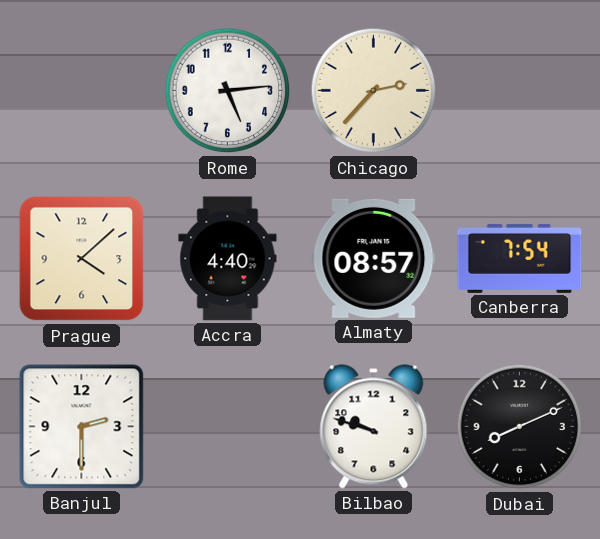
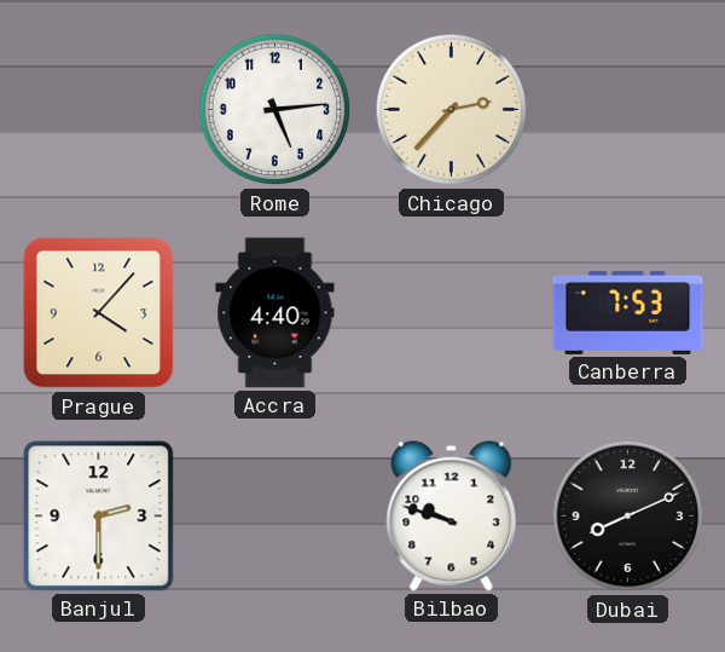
Prague: 4:08 -> 4:07
Almaty: 08:57 -> none
Canberra: 7:54 -> 7:53
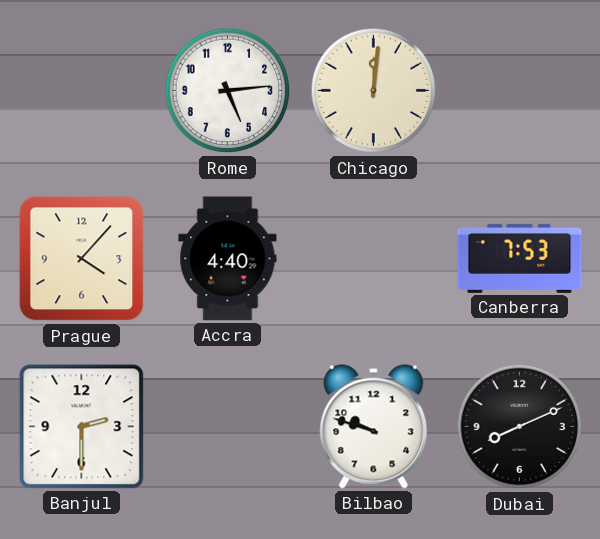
Chicago: 2:37 -> 12:01
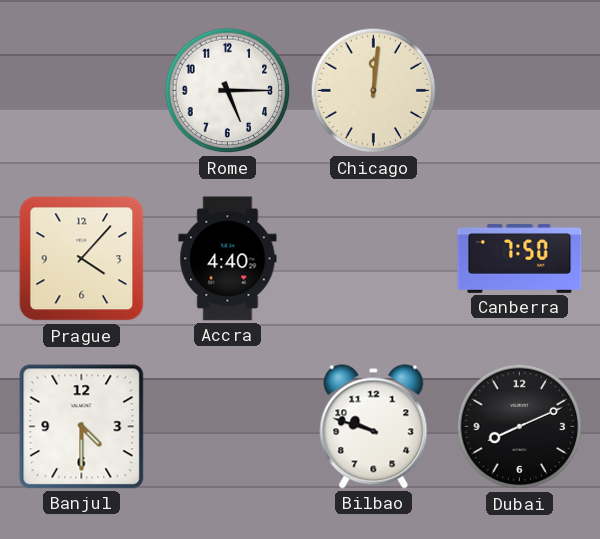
Rome: 5:14 -> 5:15
Canberra: 7:53 -> 7:50
Banjul: 2:30 -> 4:30
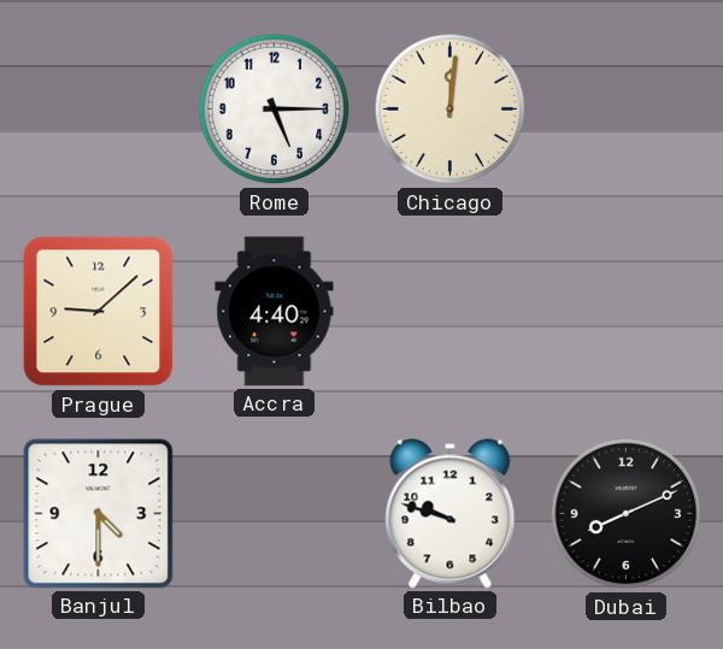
Prague: 4:07 -> 9:08
Canberra: 7:50 -> none
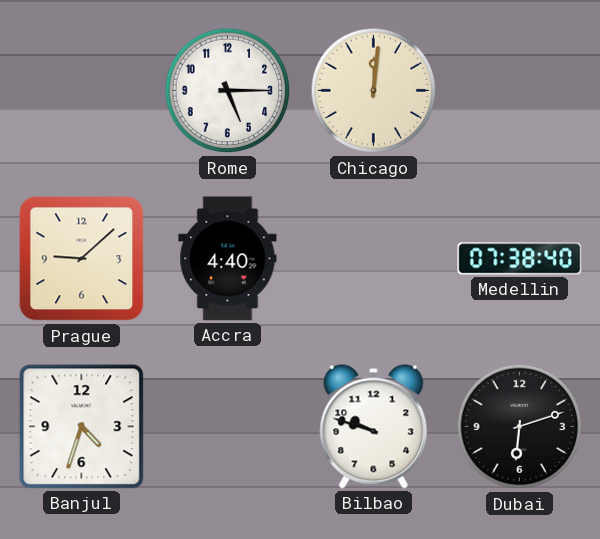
Medellin: none -> 07:38
Banjul: 4:30 -> 4:33
Dubai: 8:11 -> 6:12
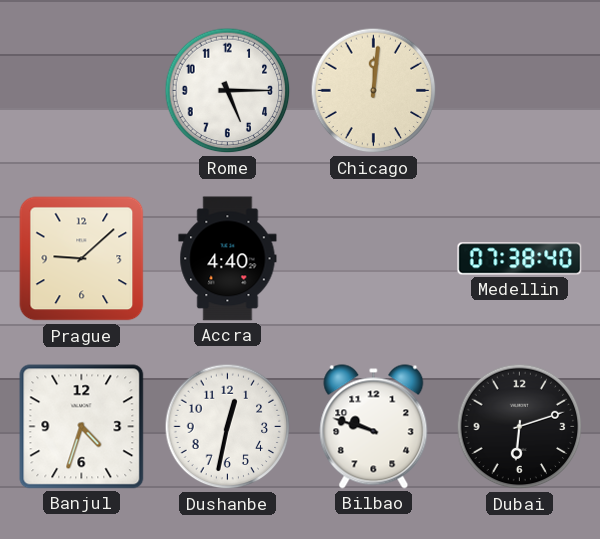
Dushanbe: none -> 12:32
